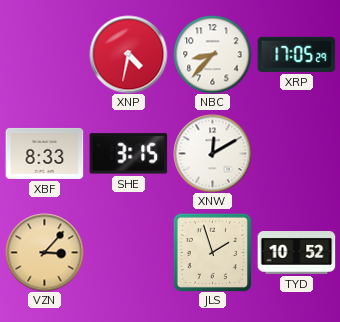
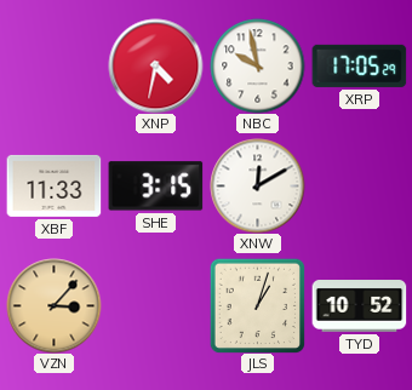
NBC: 8:37 -> 9:58
XBF: 8:33 -> 11:33
JLS: 1:57 -> 1:03
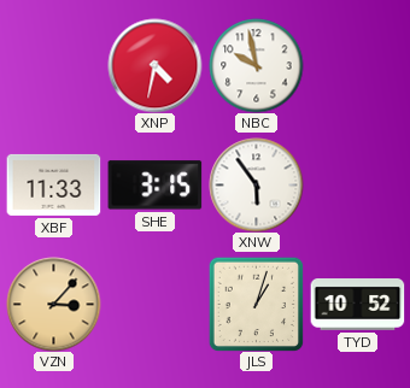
XRP: 17:05 -> none
XNW: 12:10 -> 5:54
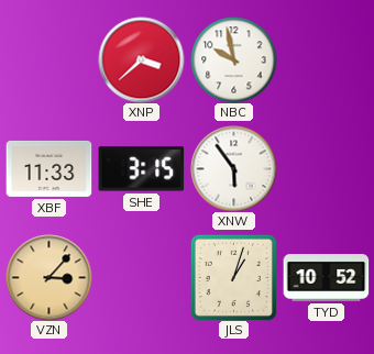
XNP: 4:32 -> 3:38
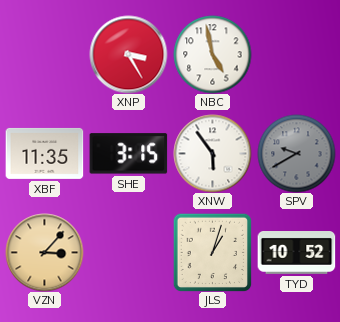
XNP: 3:38 -> 3:25
NBC: 9:58 -> 4:58
XBF: 11:33 -> 11:35
SPV: none -> 9:40
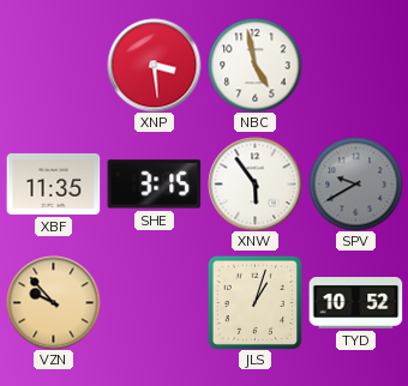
XNP: 3:25 -> 3:29
VZN: 3:07 -> 9:53
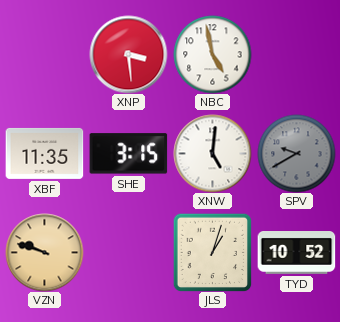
XNW: 5:54 -> 5:01
VZN: 9:53 -> 9:48
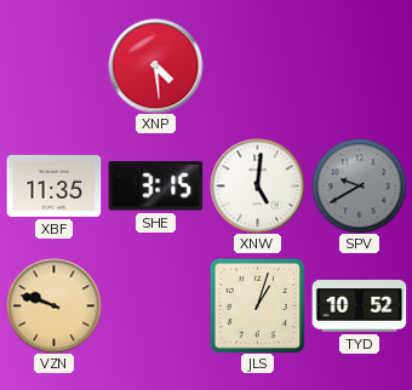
XNP: 3:29 -> 4:29
NBC: 4:58 -> none
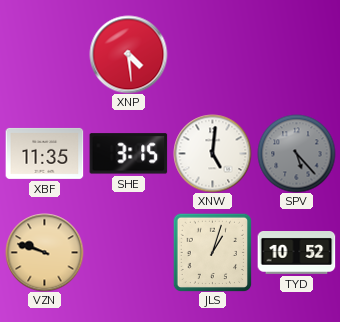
SPV: 9:40 -> 5:23
